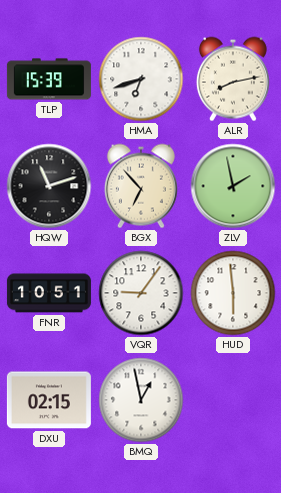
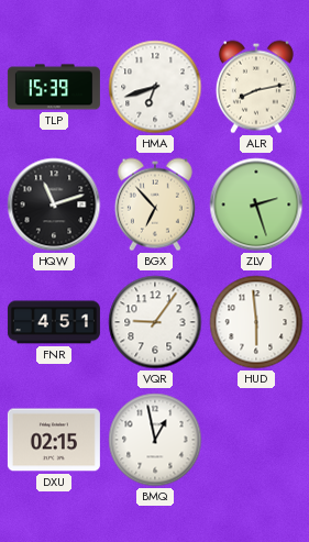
ZLV: 1:58 -> 2:27
FNR: 10:51 -> 4:51
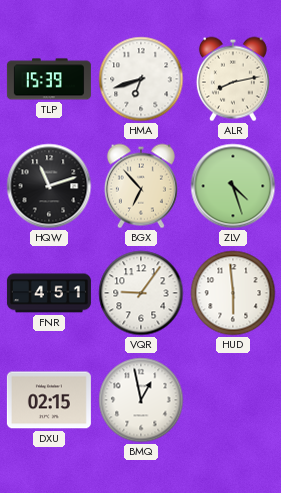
ZLV: 2:27 -> 4:27
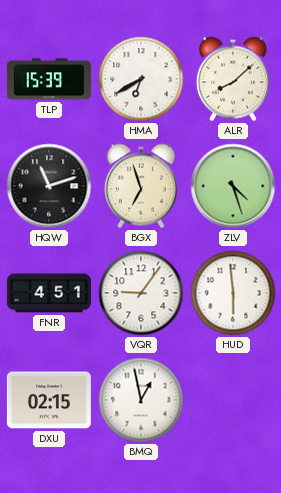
HMA: 6:42 -> 6:40
ALR: 8:13 -> 8:08
BGX: 6:53 -> 6:57
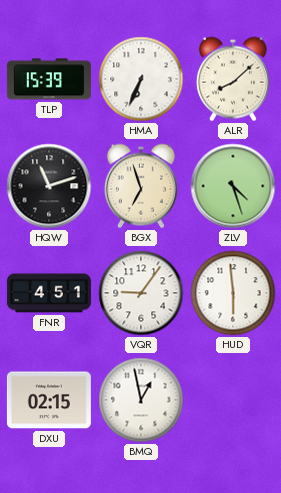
HMA: 6:40 -> 6:34
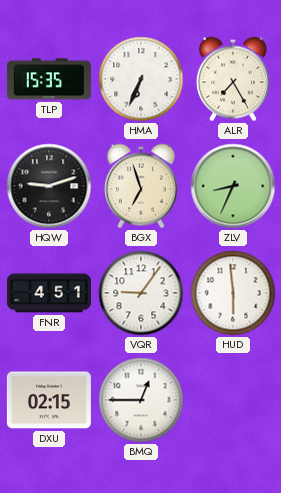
TLP: 15:39 -> 15:35
ALR: 8:08 -> 7:25
HQW: 11:12 -> 9:12
ZLV: 4:27 -> 8:34
BMQ: 12:58 -> 12:45
